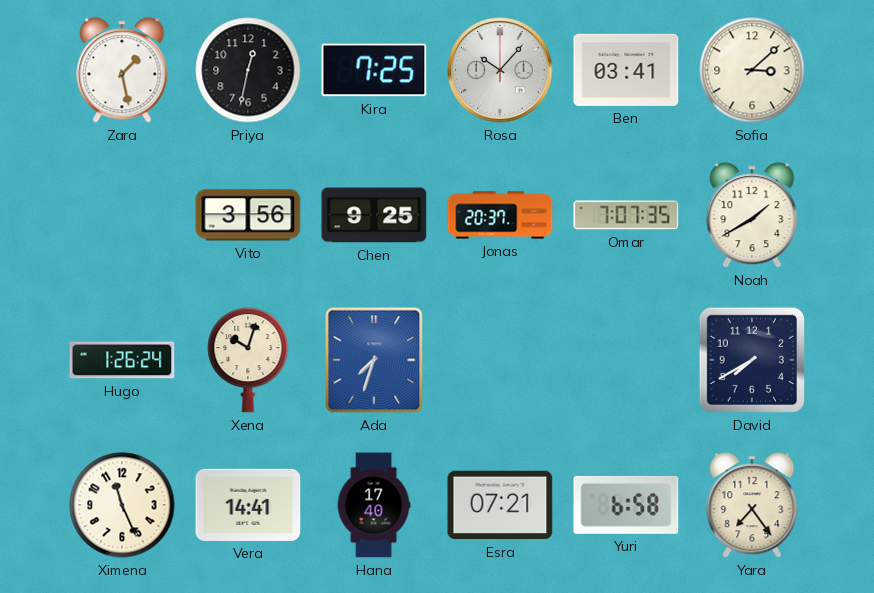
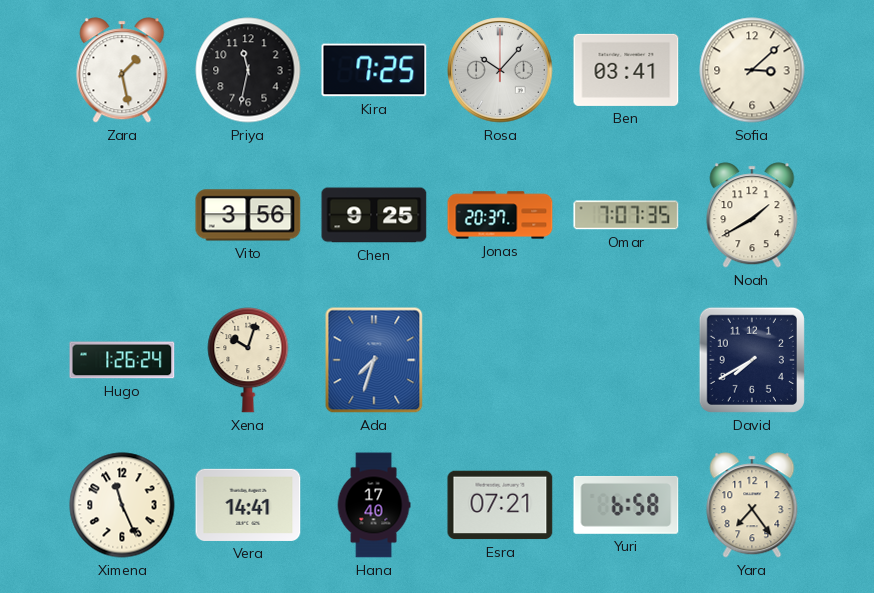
Priya: 12:32 -> 11:32
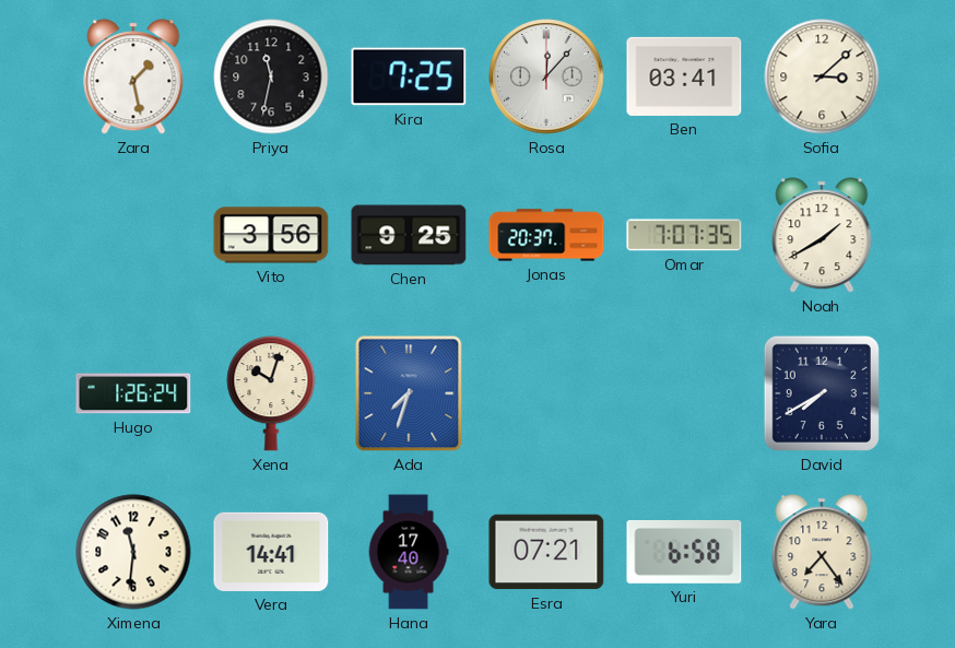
Rosa: 10:07 -> 12:07
Ximena: 11:26 -> 11:31
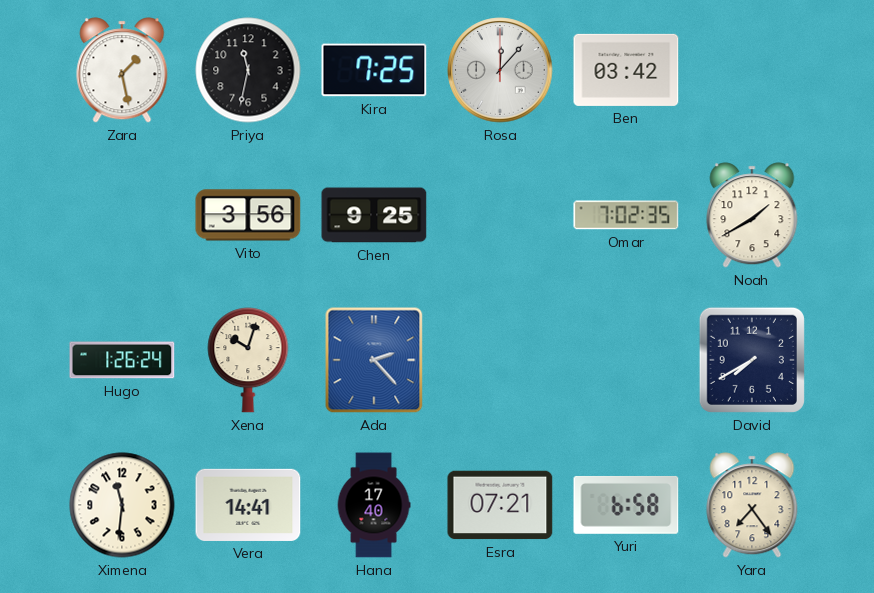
Ben: 03:41 -> 03:42
Sofia: 3:08 -> none
Jonas: 20:37 -> none
Omar: 7:07 -> 7:02
Ada: 7:33 -> 2:23
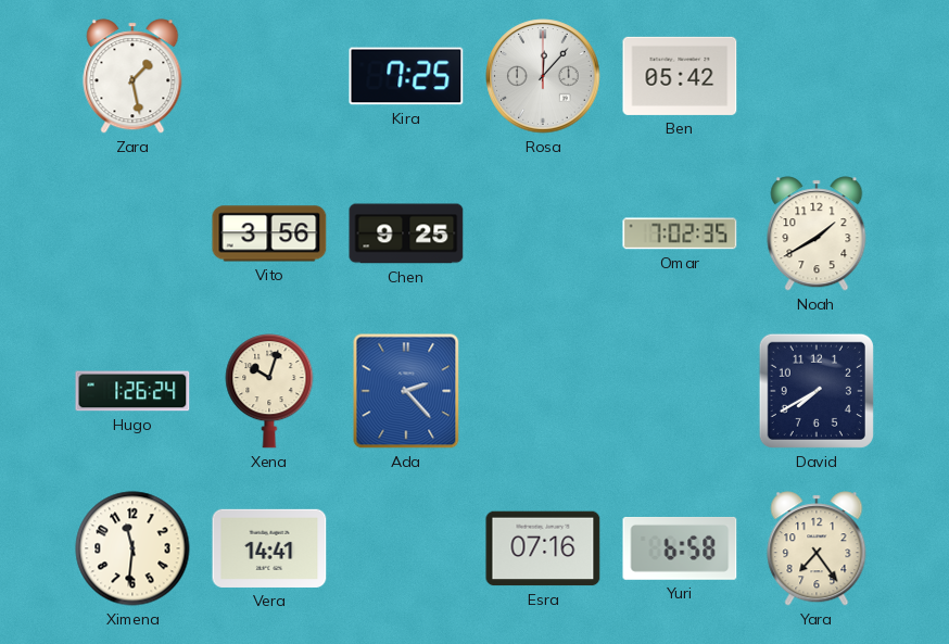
Priya: 11:32 -> none
Ben: 03:42 -> 05:42
Hana: 17:40 -> none
Esra: 07:21 -> 07:16
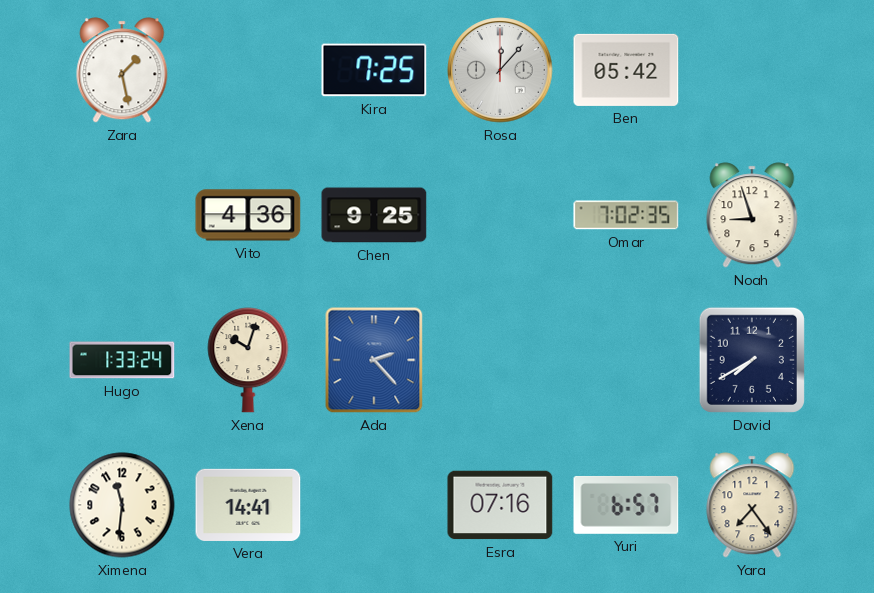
Vito: 3:56 -> 4:36
Noah: 1:40 -> 8:57
Hugo: 1:26 -> 1:33
Yuri: 6:58 -> 6:57
